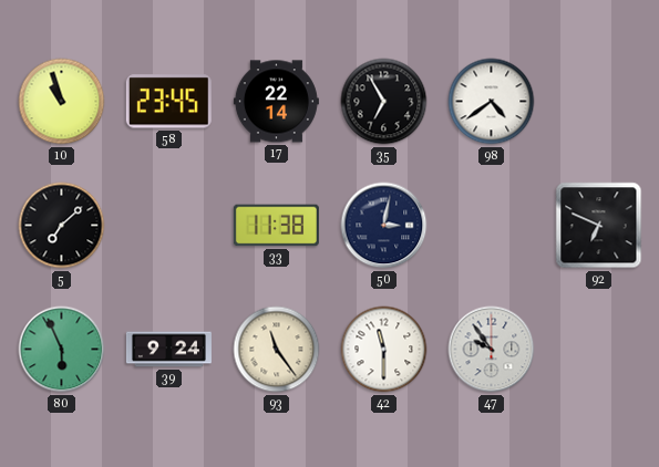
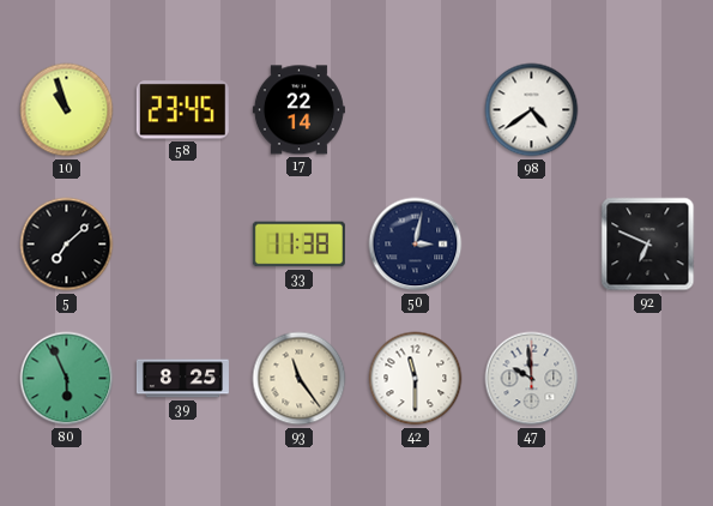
35: 6:55 -> none
39: 9:24 -> 8:25
47: 9:54 -> 9:59
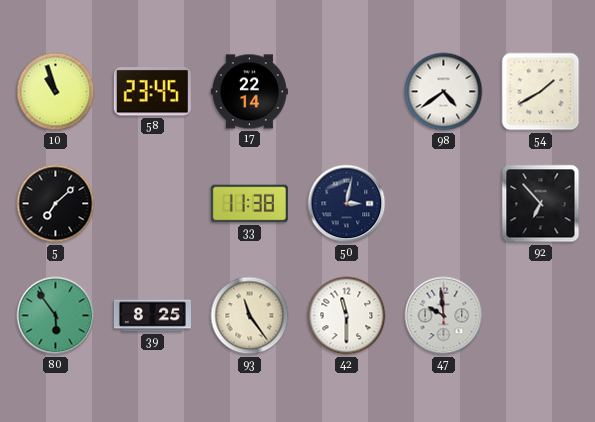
54: none -> 1:40
92: 6:49 -> 6:53
80: 5:56 -> 5:54
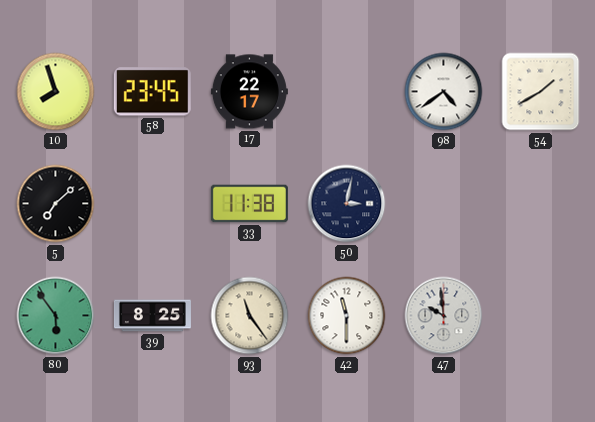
10: 10:57 -> 7:57
17: 22:14 -> 22:17
92: 6:53 -> none
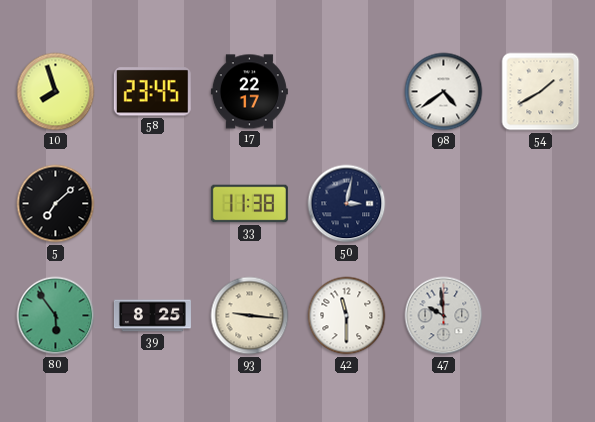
93: 11:24 -> 9:16
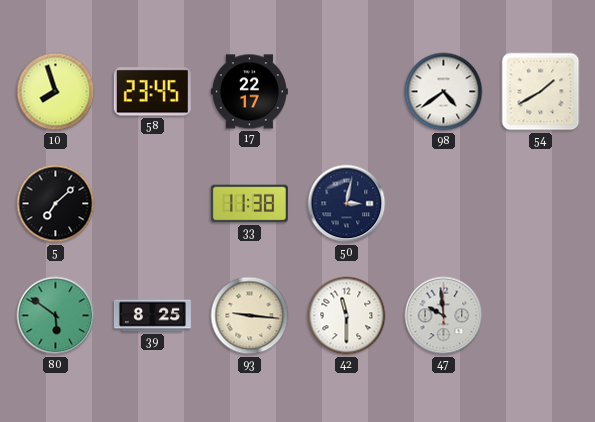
80: 5:54 -> 5:51
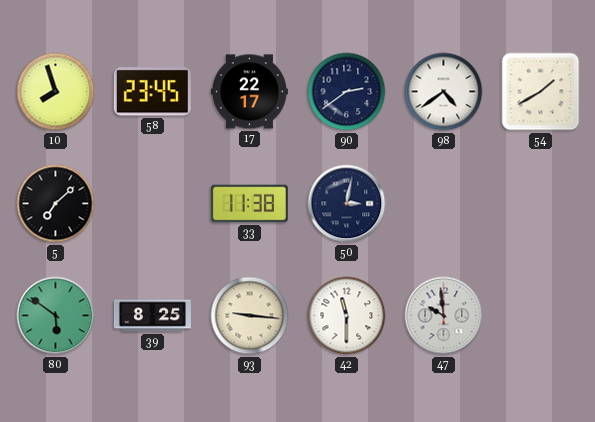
90: none -> 2:39
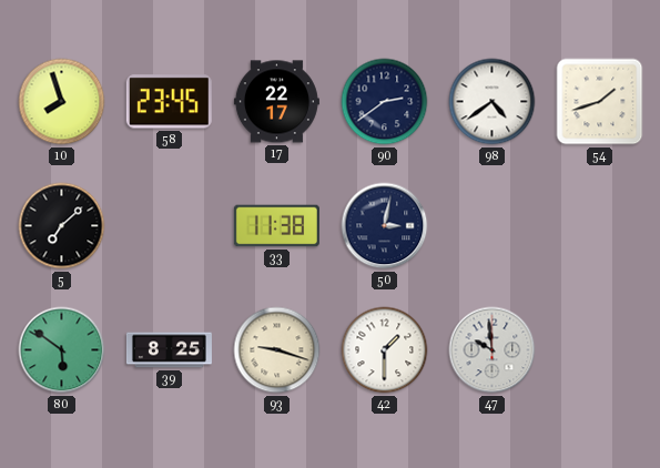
54: 1:40 -> 1:42
93: 9:16 -> 9:18
42: 11:30 -> 1:30
